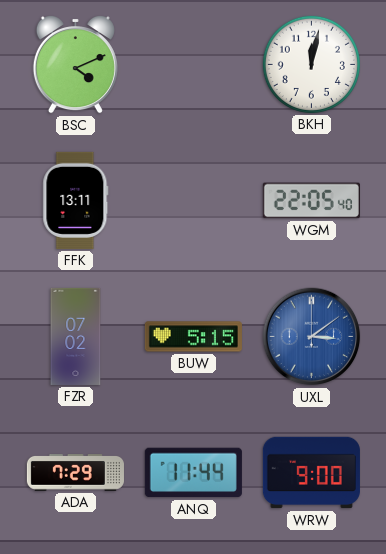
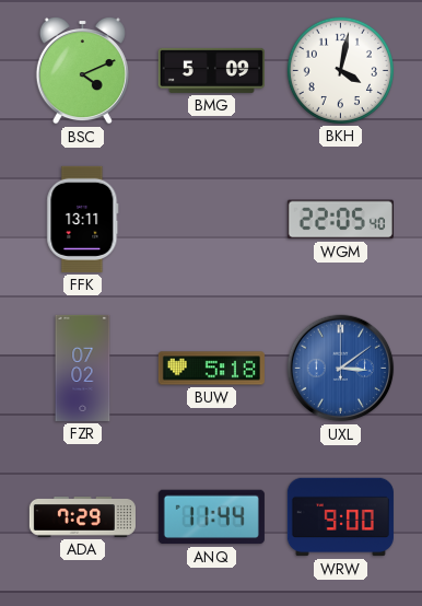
BMG: none -> 5:09
BKH: 12:02 -> 4:02
BUW: 5:15 -> 5:18
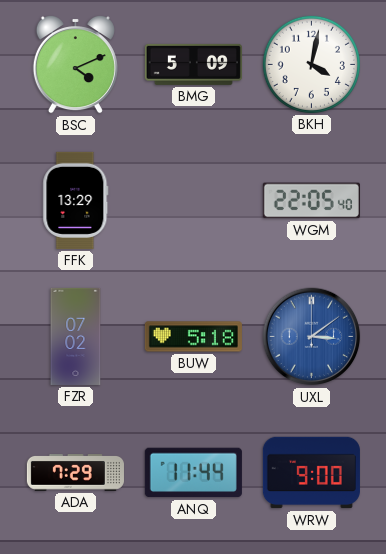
FFK: 13:11 -> 13:29
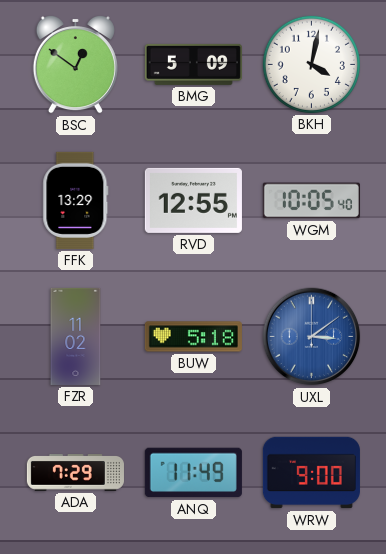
BSC: 4:11 -> 12:51
RVD: none -> 12:55
WGM: 22:05 -> 10:05
FZR: 07:02 -> 11:02
ANQ: 11:44 -> 11:49
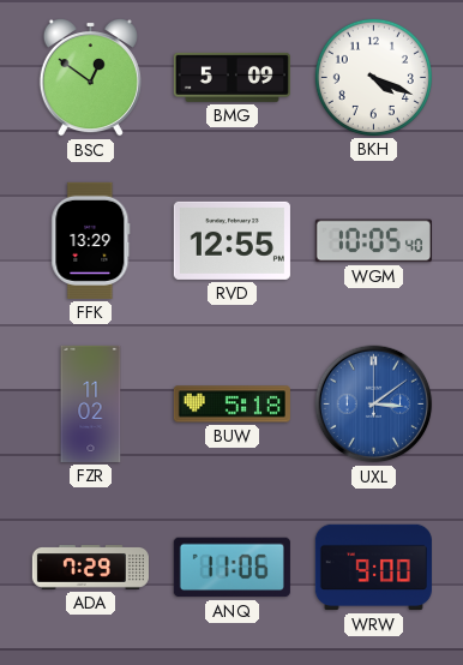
BKH: 4:02 -> 4:19
ANQ: 11:49 -> 11:06
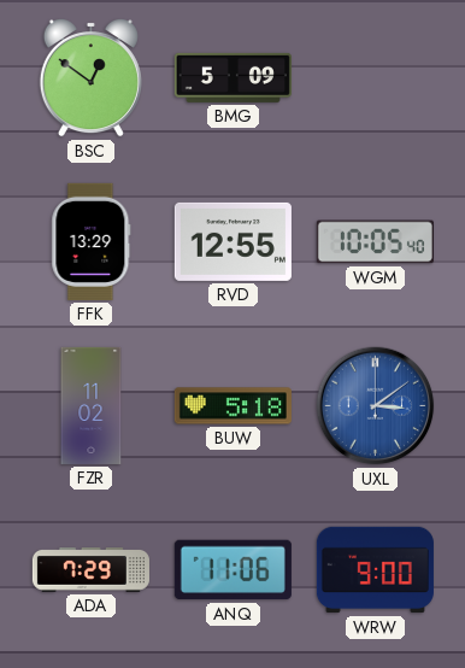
BKH: 4:19 -> none
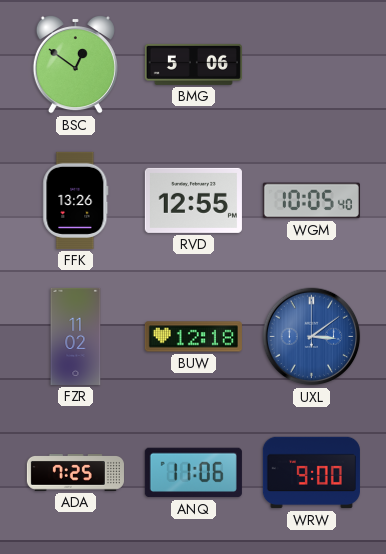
BMG: 5:09 -> 5:06
FFK: 13:29 -> 13:26
BUW: 5:18 -> 12:18
ADA: 7:29 -> 7:25
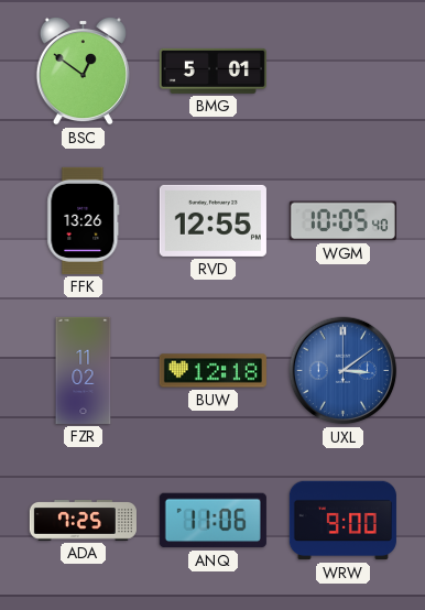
BMG: 5:06 -> 5:01
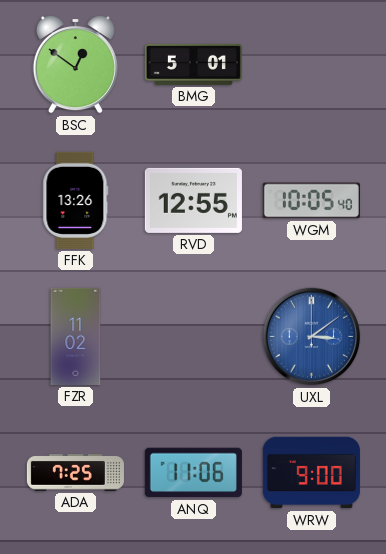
BUW: 12:18 -> none
